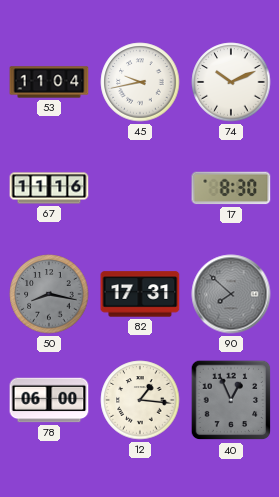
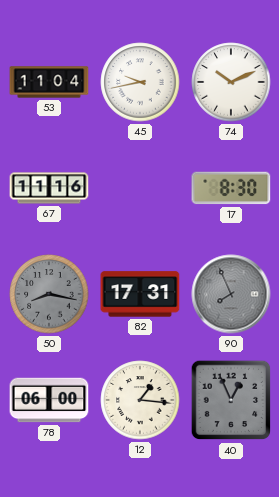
90: 7:52 -> 7:56
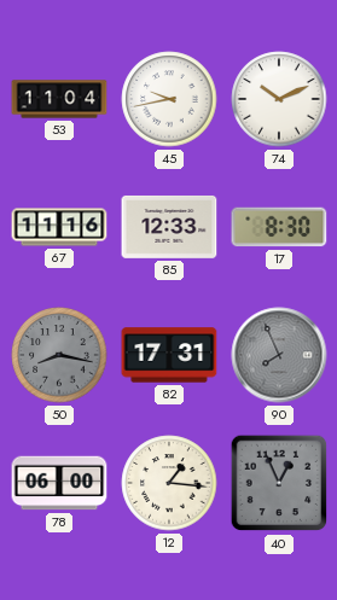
85: none -> 12:33
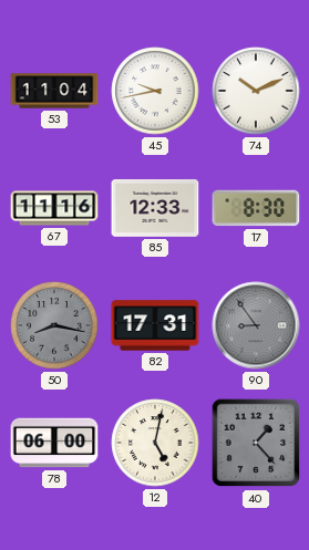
90: 7:56 -> 8:54
12: 1:16 -> 5:02
40: 12:56 -> 1:23
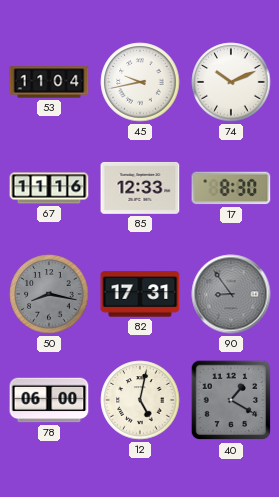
40: 1:23 -> 1:20
